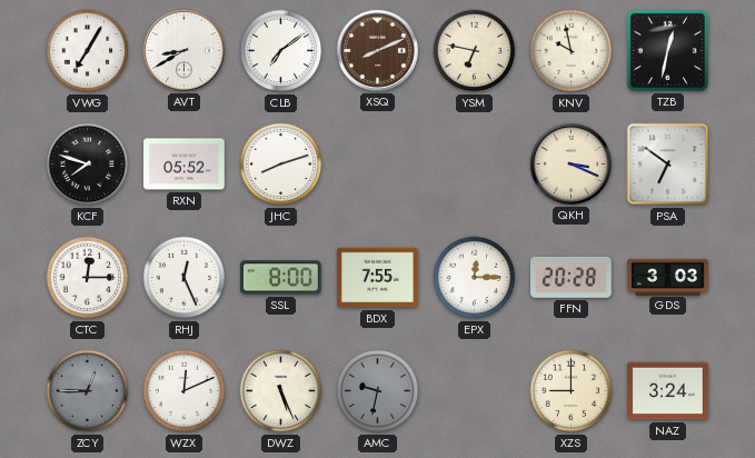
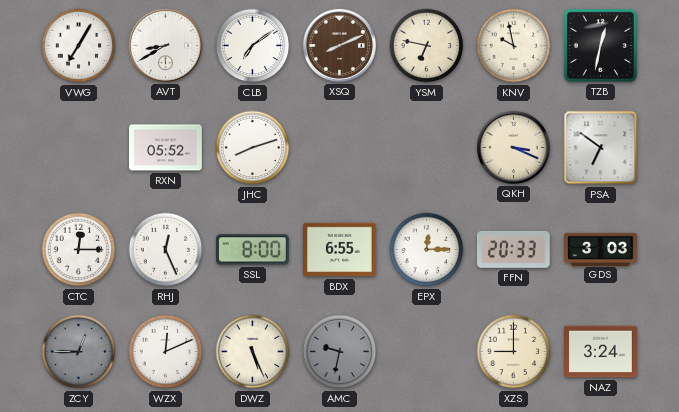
KCF: 7:48 -> none
BDX: 7:55 -> 6:55
FFN: 20:28 -> 20:33
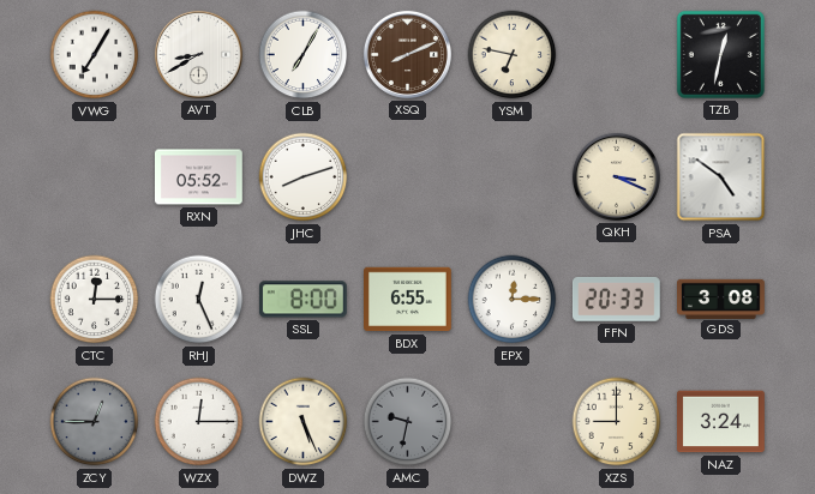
CLB: 7:09 -> 7:05
KNV: 9:58 -> none
PSA: 6:51 -> 4:51
GDS: 3:03 -> 3:08
WZX: 12:11 -> 12:15
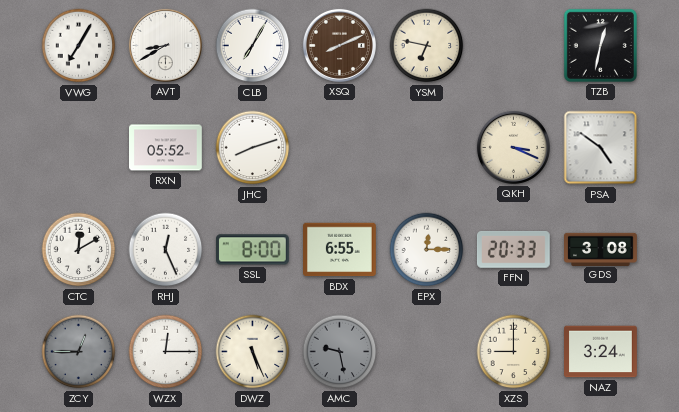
CTC: 12:15 -> 12:10
AMC: 9:32 -> 9:28
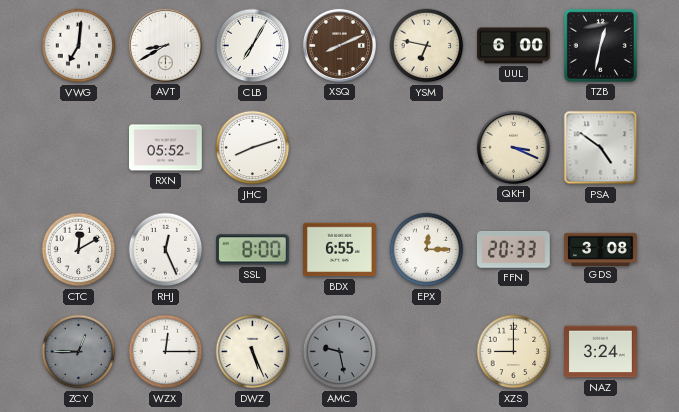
VWG: 7:05 -> 7:01
UUL: none -> 6:00
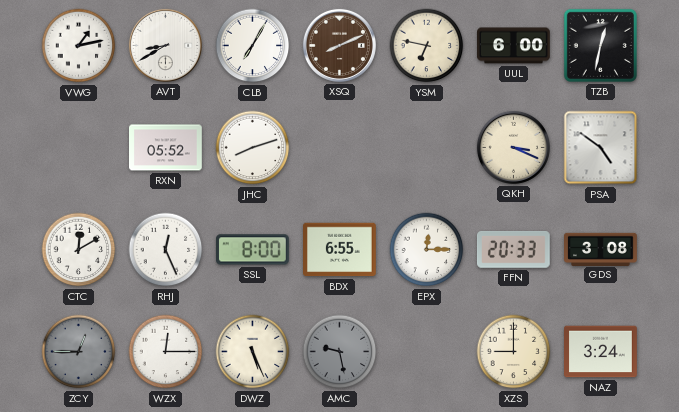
VWG: 7:01 -> 1:13
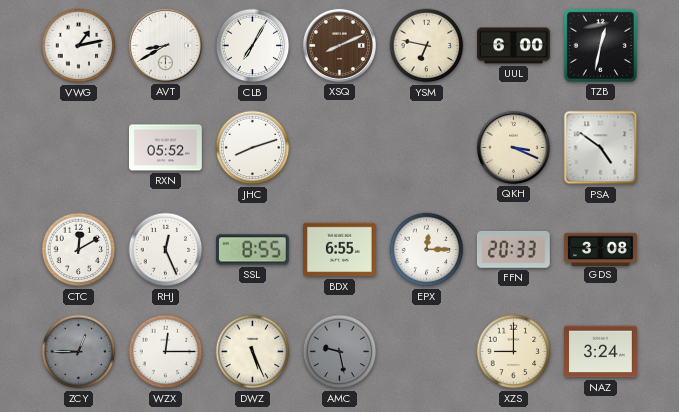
SSL: 8:00 -> 8:55
